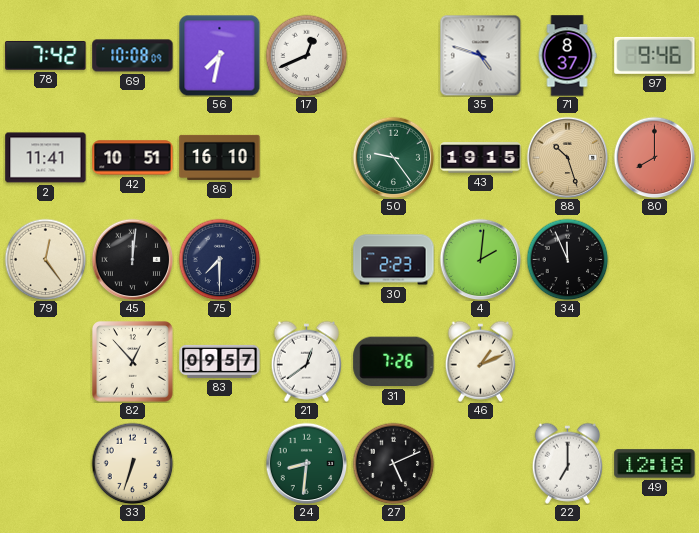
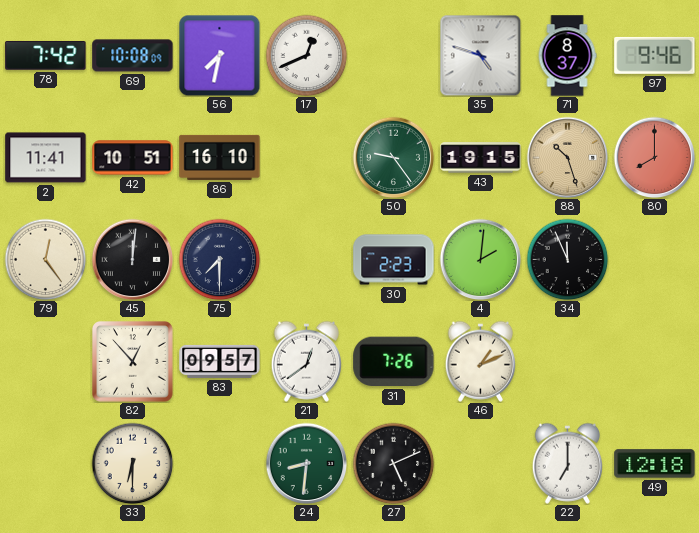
33: 6:33 -> 6:30
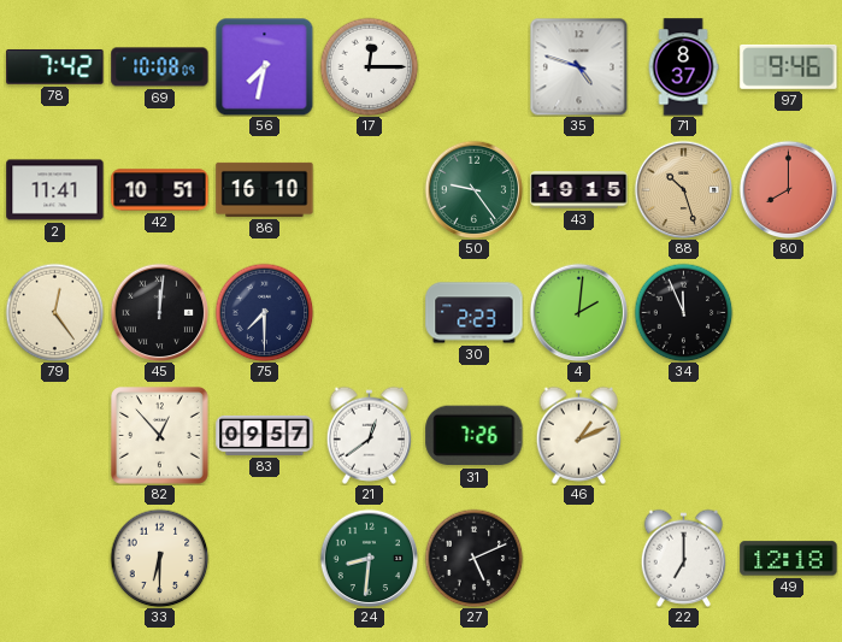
17: 12:41 -> 12:15
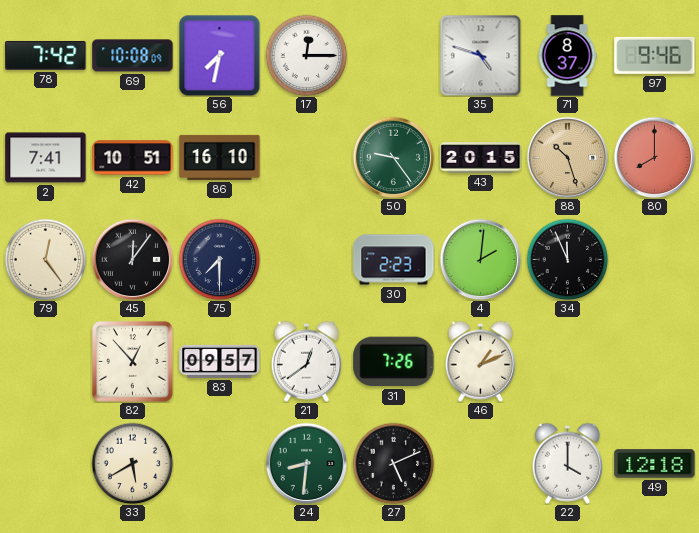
2: 11:41 -> 7:41
43: 19:15 -> 20:15
45: 12:01 -> 12:06
33: 6:30 -> 5:40
22: 7:00 -> 4:00
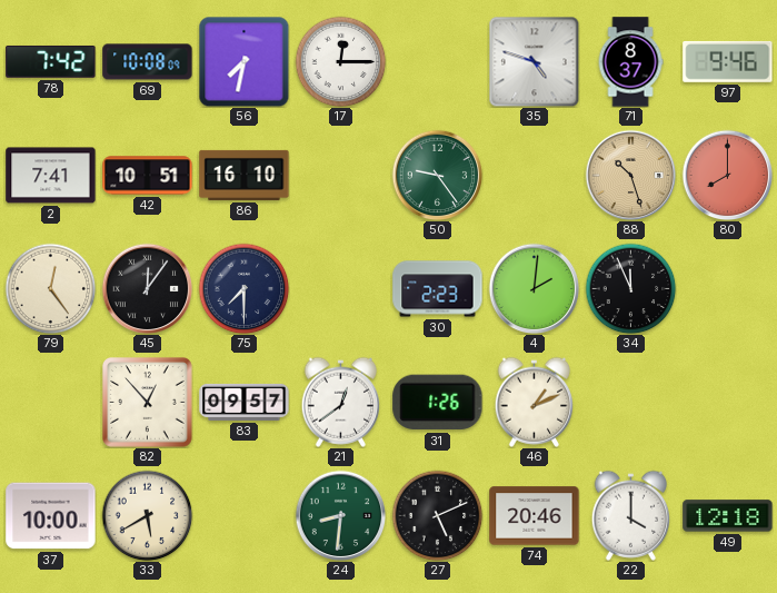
43: 20:15 -> none
31: 7:26 -> 1:26
37: none -> 10:00
74: none -> 20:46
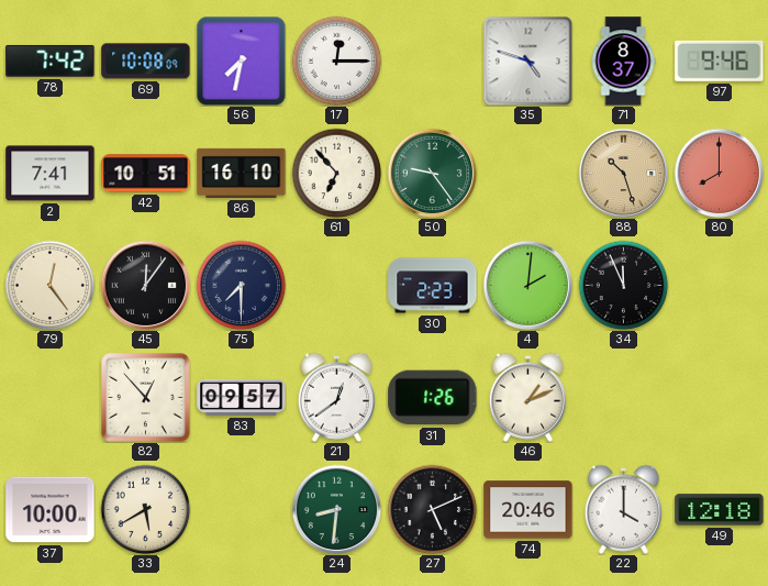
61: none -> 6:53
